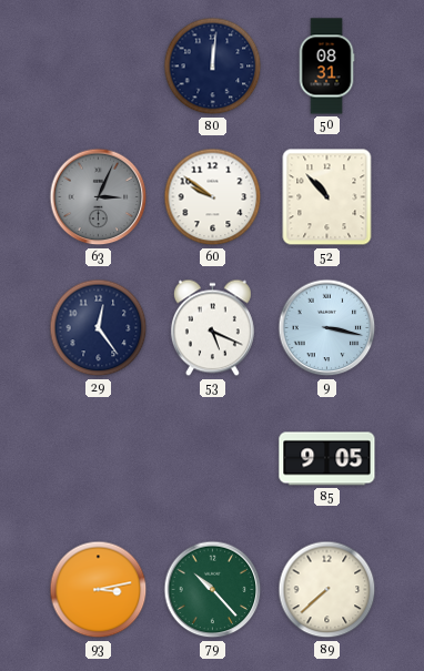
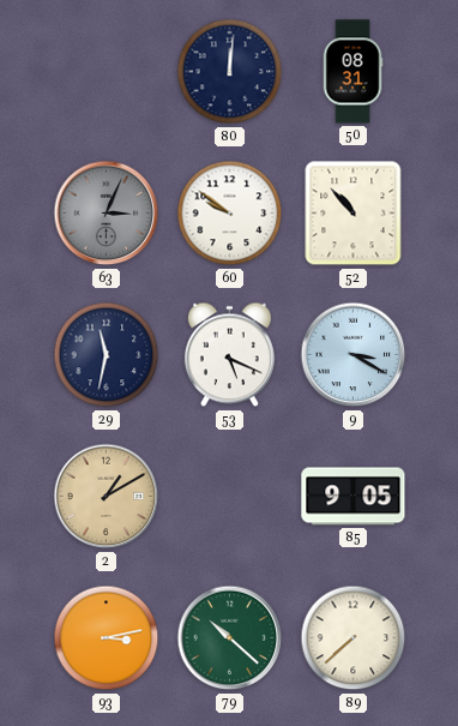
29: 12:24 -> 11:32
9: 3:17 -> 3:20
2: none -> 1:10
79: 10:23 -> 10:22
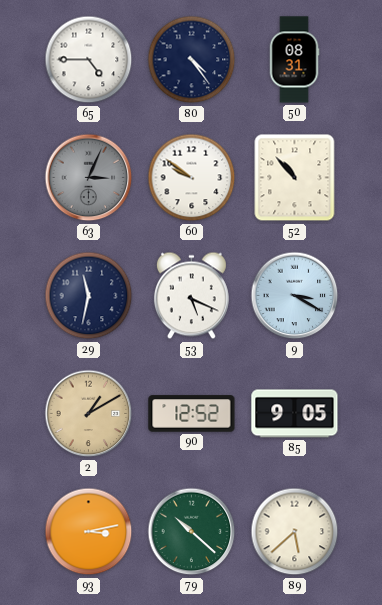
65: none -> 4:45
80: 12:01 -> 4:24
90: none -> 12:52
89: 7:38 -> 5:38
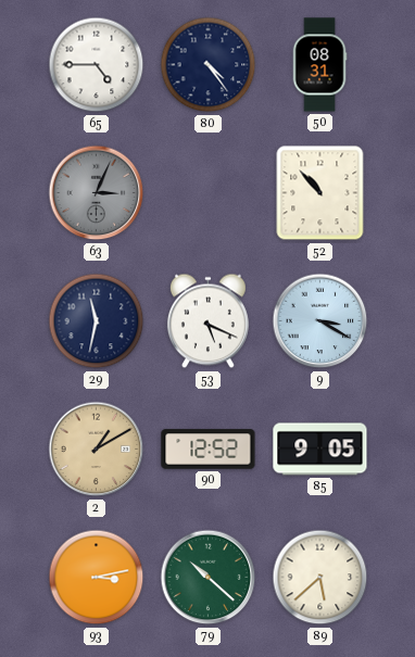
60: 9:51 -> none
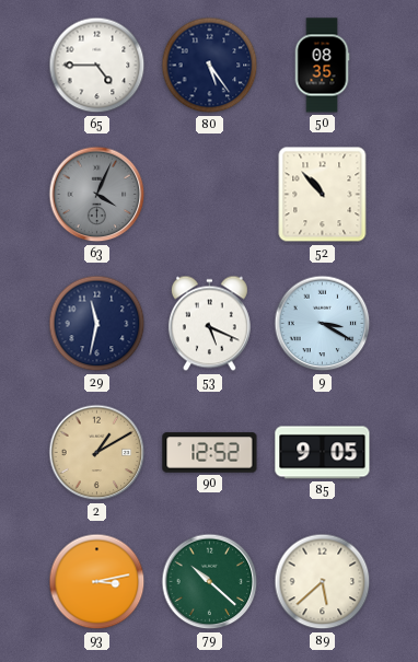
80: 4:24 -> 5:24
50: 08:31 -> 08:35
63: 3:04 -> 4:04
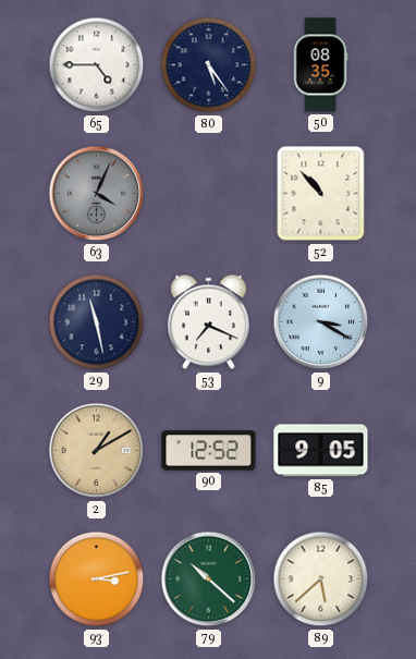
29: 11:32 -> 11:28
53: 5:19 -> 7:19
